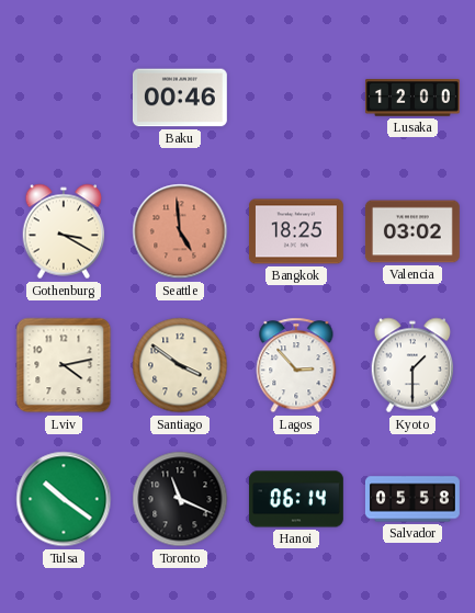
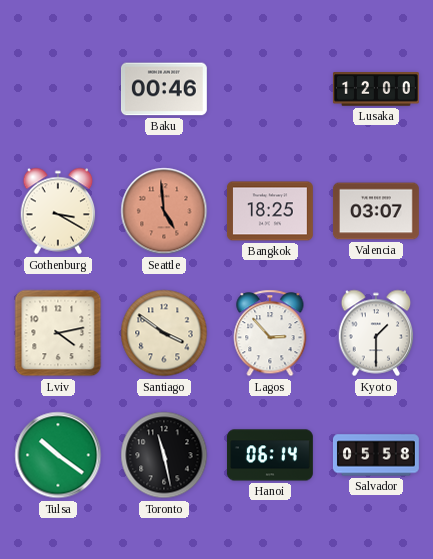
Valencia: 03:02 -> 03:07
Toronto: 11:19 -> 11:28
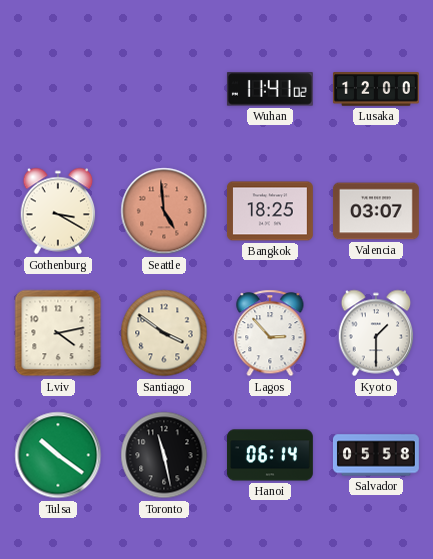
Baku: 00:46 -> none
Wuhan: none -> 11:41
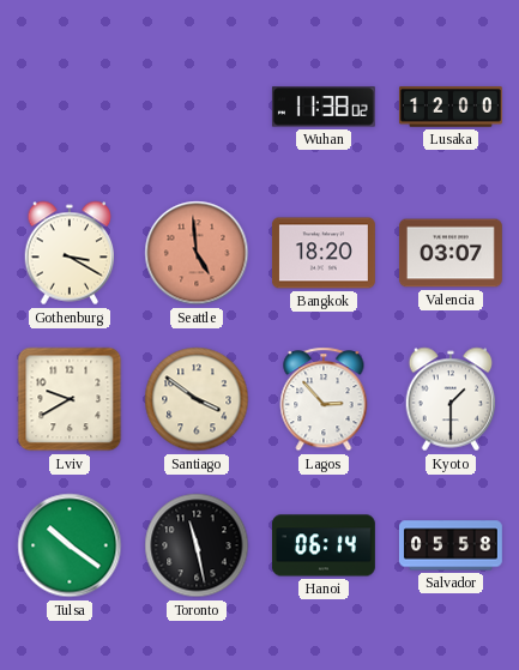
Wuhan: 11:41 -> 11:38
Bangkok: 18:25 -> 18:20
Lviv: 4:13 -> 9:40
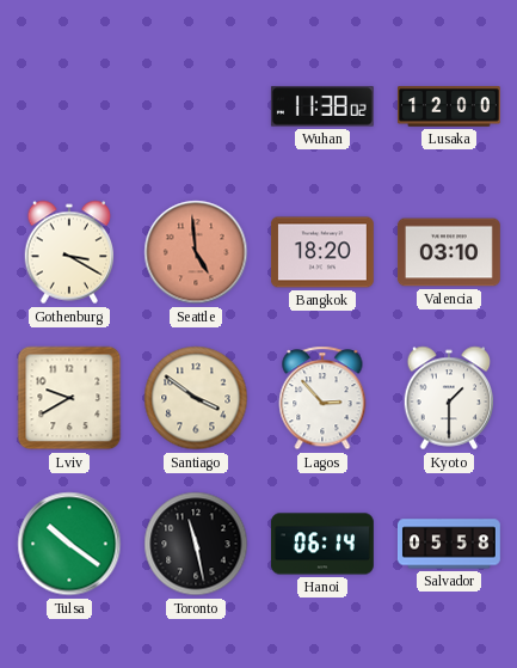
Valencia: 03:07 -> 03:10
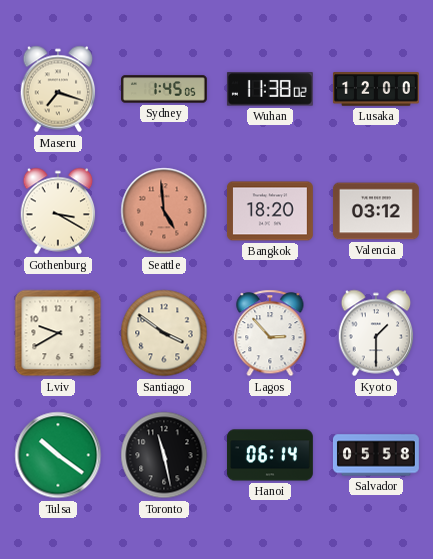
Maseru: none -> 7:18
Sydney: none -> 1:45
Valencia: 03:10 -> 03:12
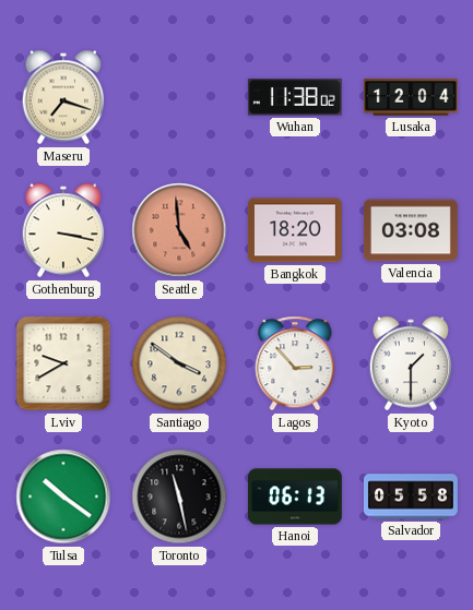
Sydney: 1:45 -> none
Lusaka: 12:00 -> 12:04
Gothenburg: 3:20 -> 3:17
Valencia: 03:12 -> 03:08
Hanoi: 06:14 -> 06:13
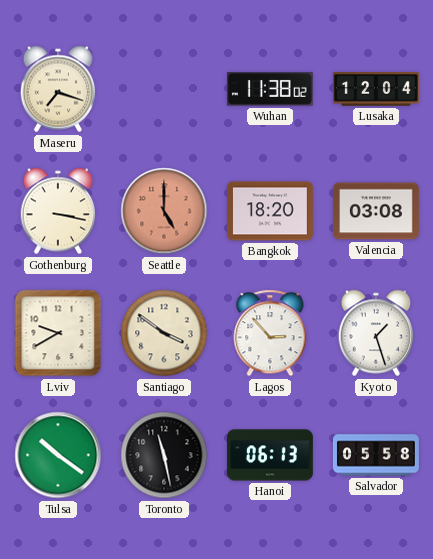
Seattle: 4:59 -> 5:00
Kyoto: 1:30 -> 1:27
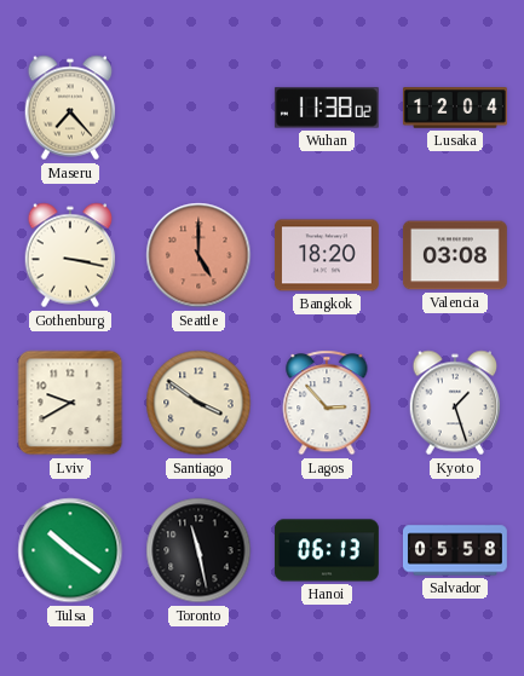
Maseru: 7:18 -> 7:23
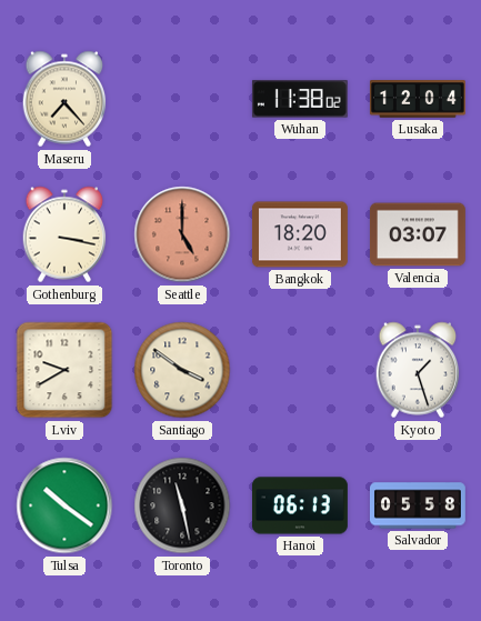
Valencia: 03:08 -> 03:07
Lagos: 2:53 -> none
